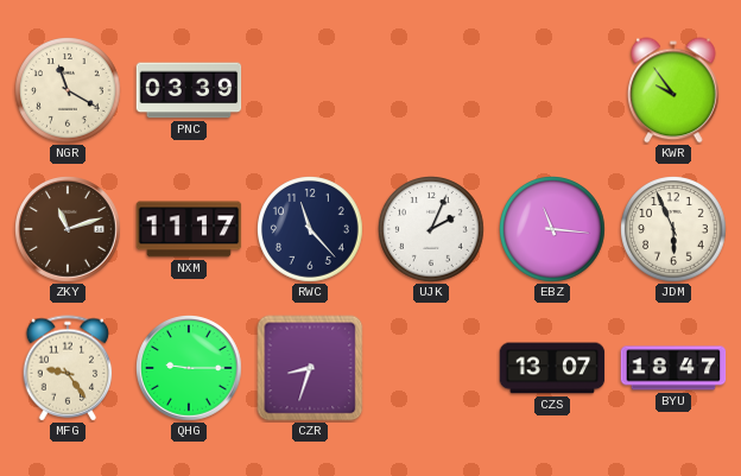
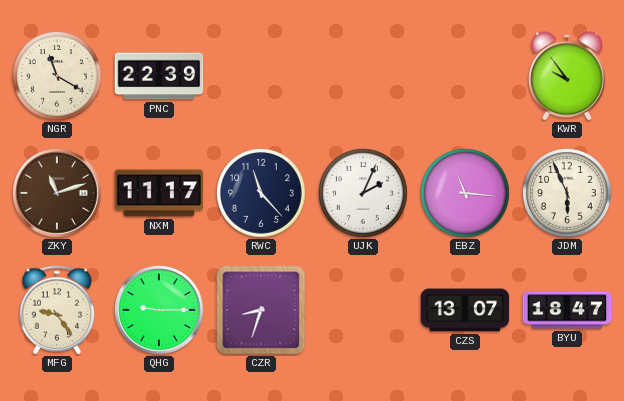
PNC: 03:39 -> 22:39
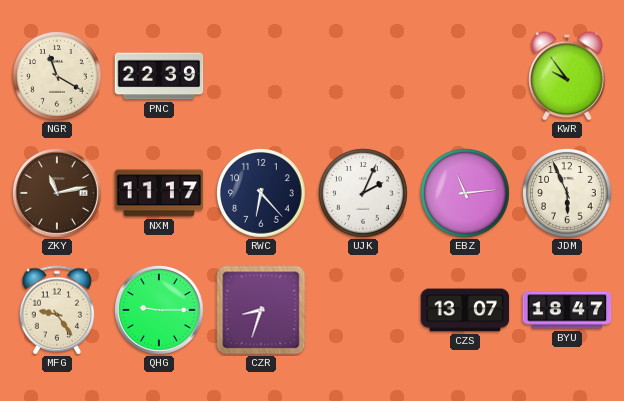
ZKY: 11:12 -> 11:13
RWC: 11:23 -> 6:23
EBZ: 11:16 -> 11:14
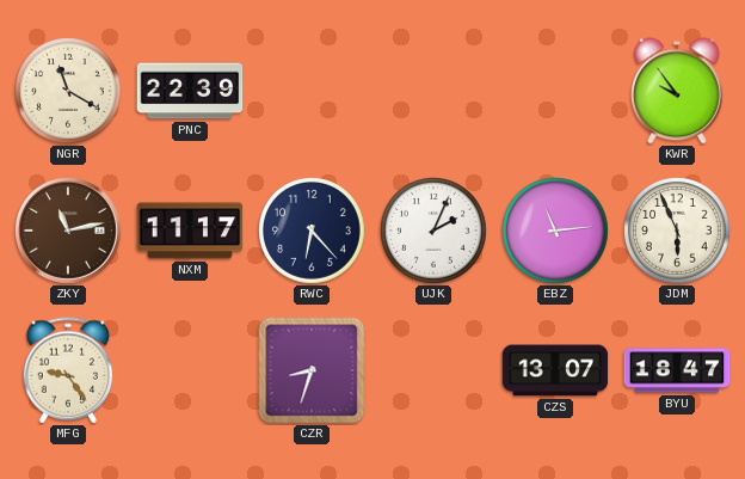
QHG: 9:15 -> none
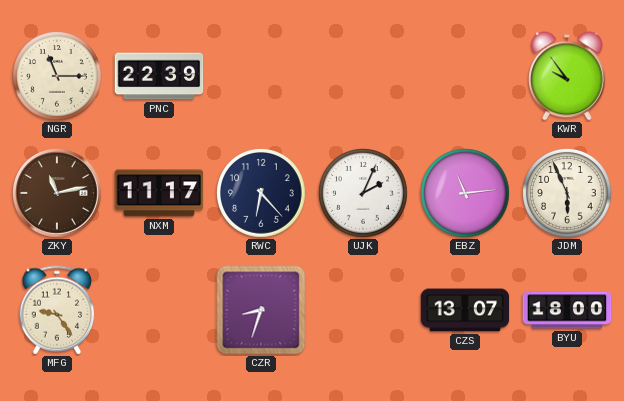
NGR: 11:20 -> 11:15
BYU: 18:47 -> 18:00
